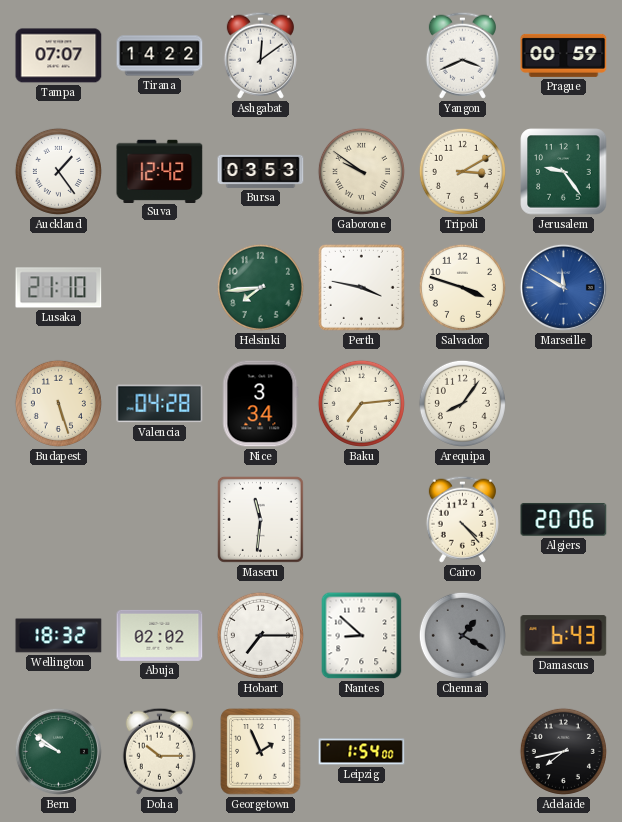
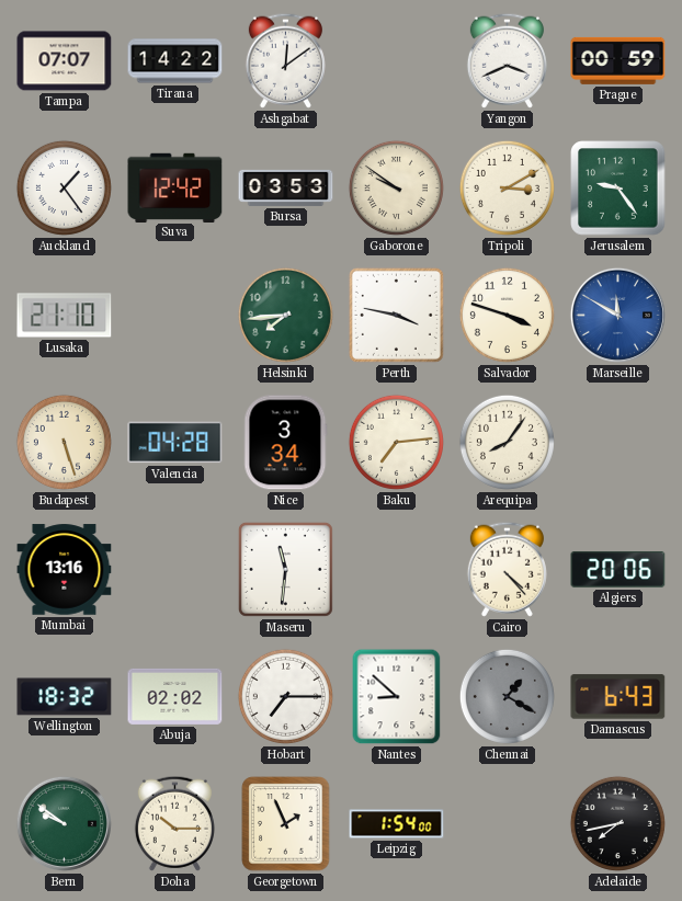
Mumbai: none -> 13:16
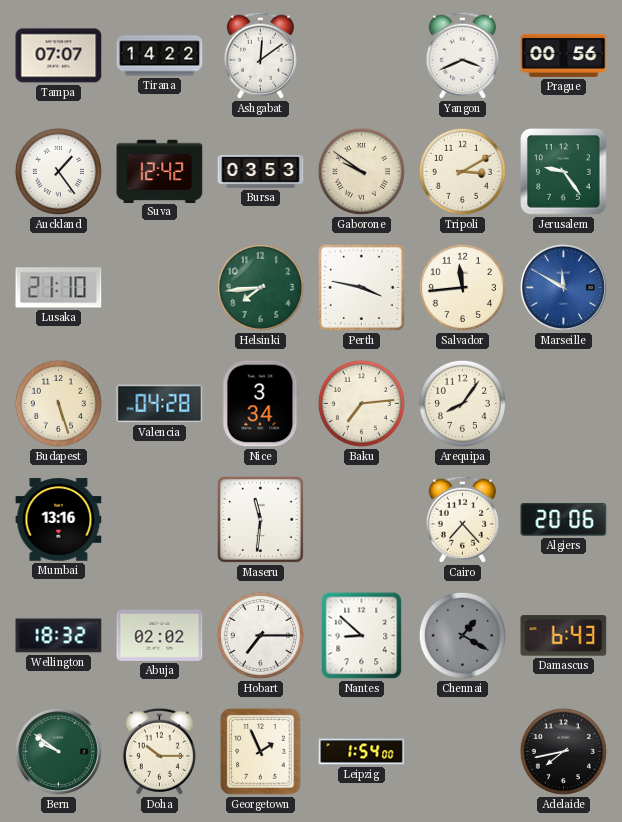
Prague: 00:59 -> 00:56
Salvador: 3:48 -> 11:44
Cairo: 4:23 -> 7:23
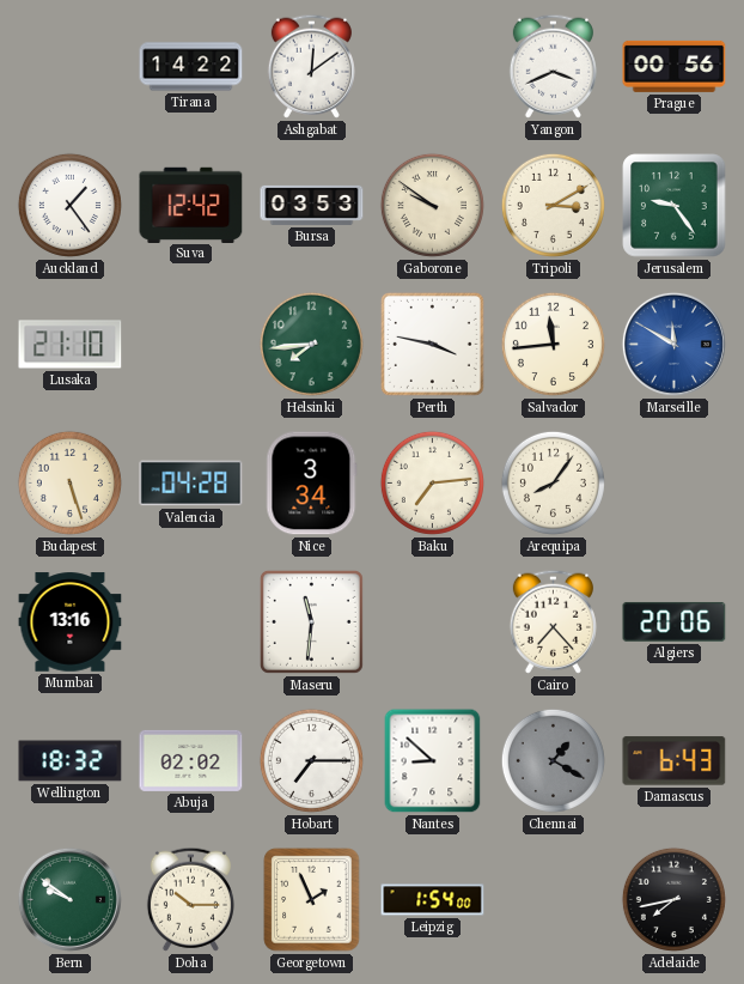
Tampa: 07:07 -> none
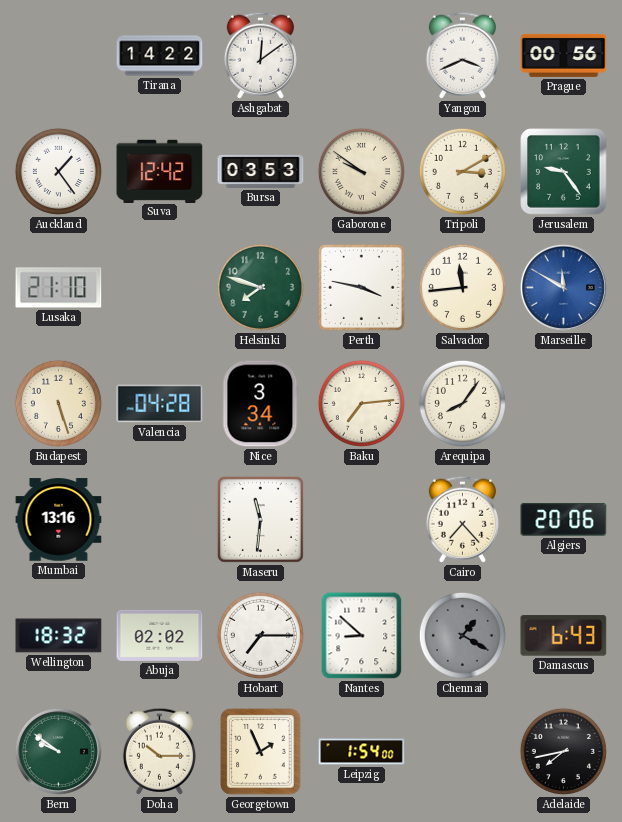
Helsinki: 7:44 -> 7:48
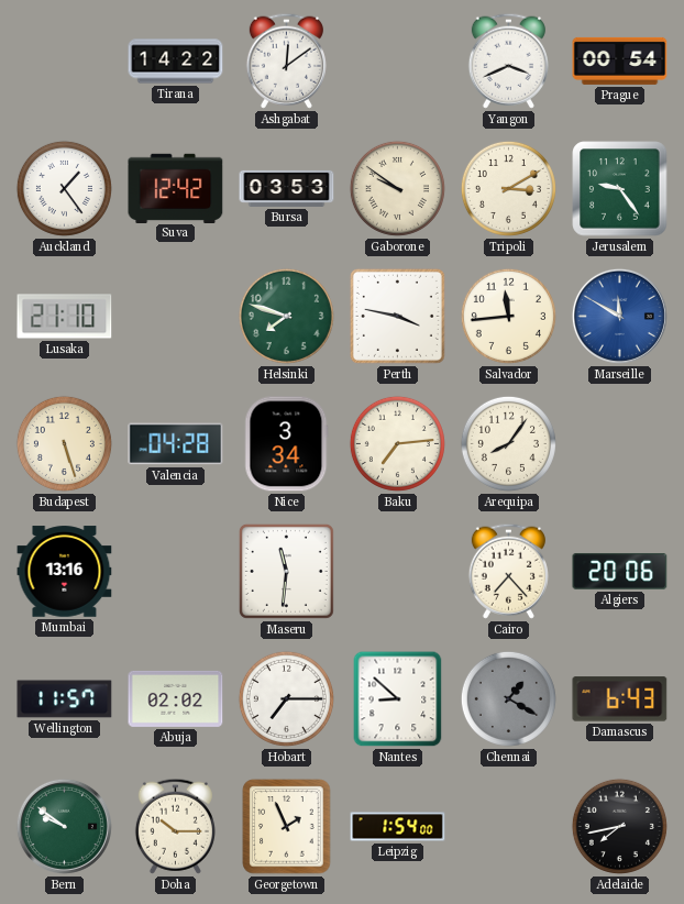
Prague: 00:56 -> 00:54
Wellington: 18:32 -> 11:57
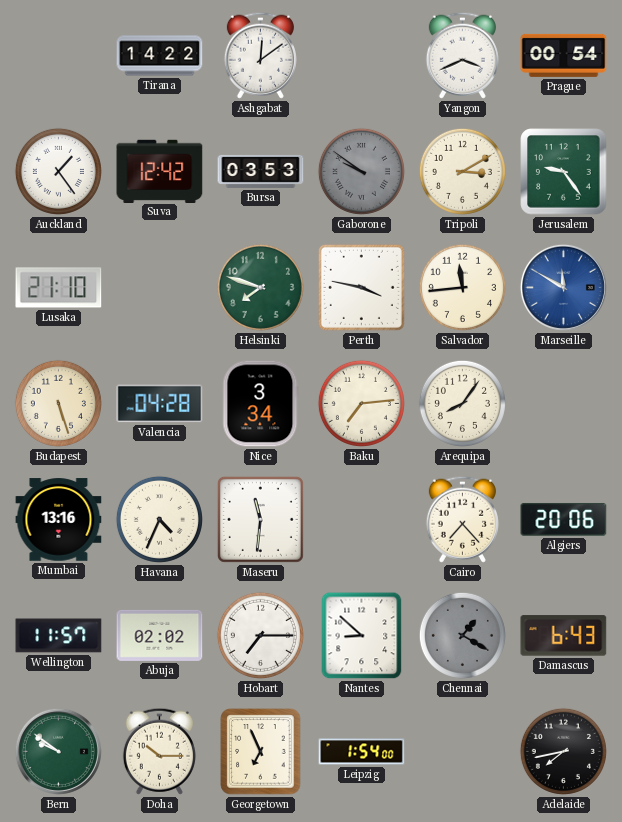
Gaborone dial: cream -> grey
Havana: none -> 4:34
Georgetown: 1:56 -> 6:56
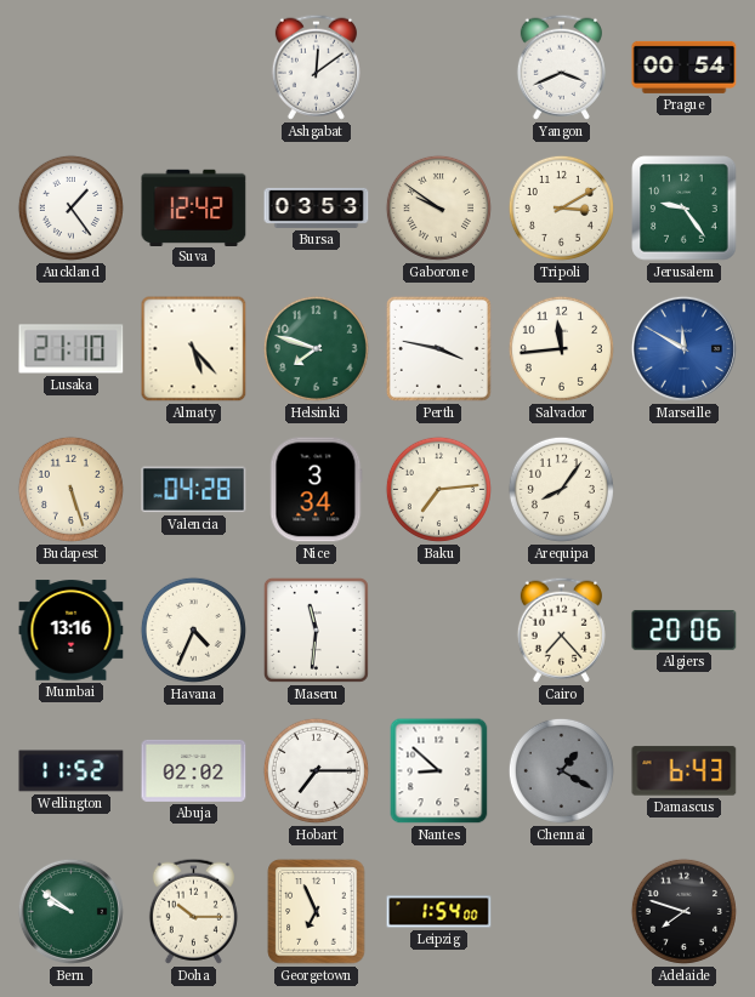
Tirana: 14:22 -> none
Gaborone dial: grey -> cream
Almaty: none -> 5:23
Wellington: 11:57 -> 11:52
Adelaide: 7:43 -> 7:48
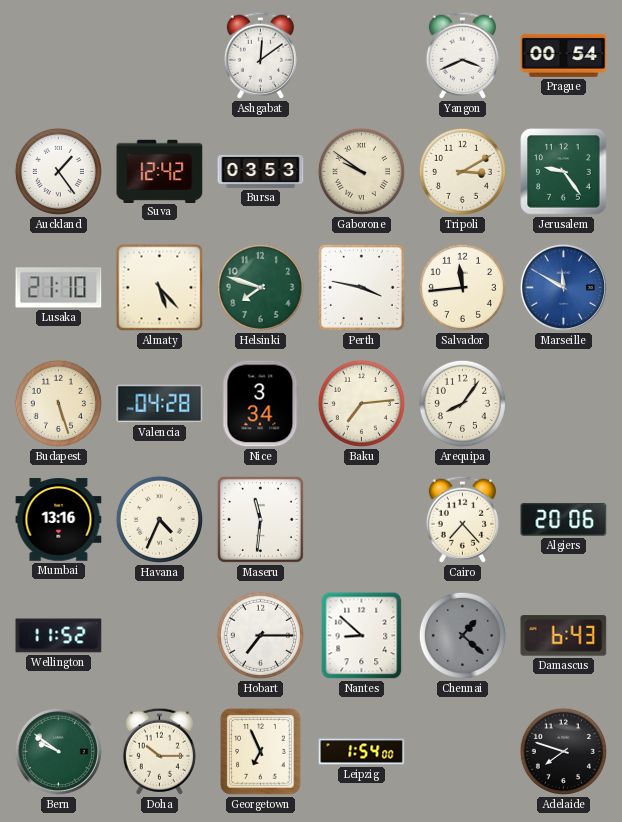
Abuja: 02:02 -> none
Chennai: 1:20 -> 1:22
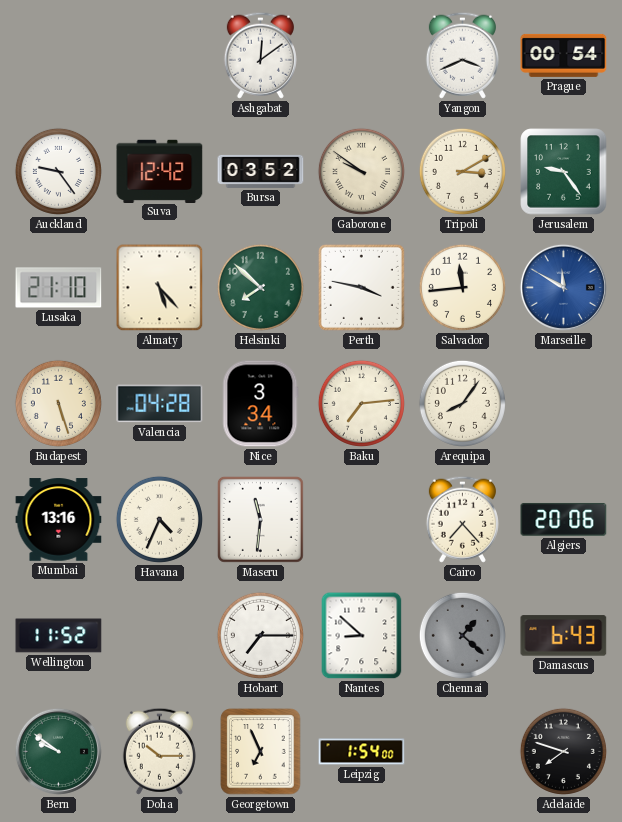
Auckland: 1:24 -> 9:24
Bursa: 03:53 -> 03:52
Helsinki: 7:48 -> 7:52
